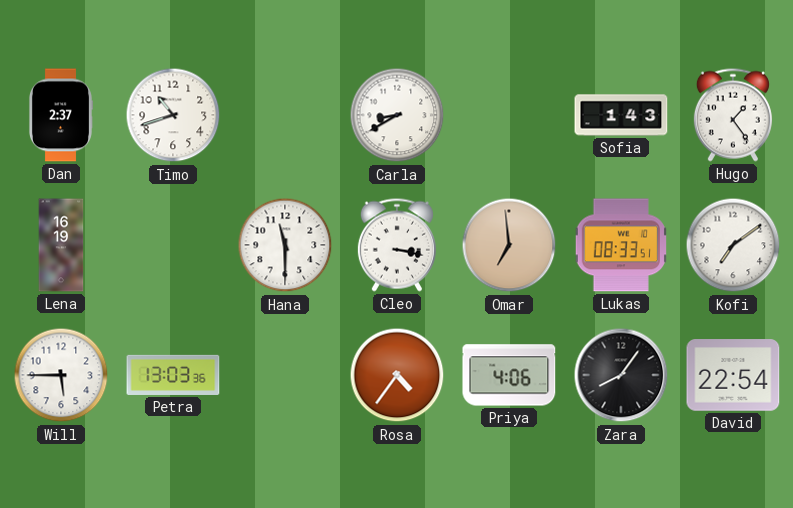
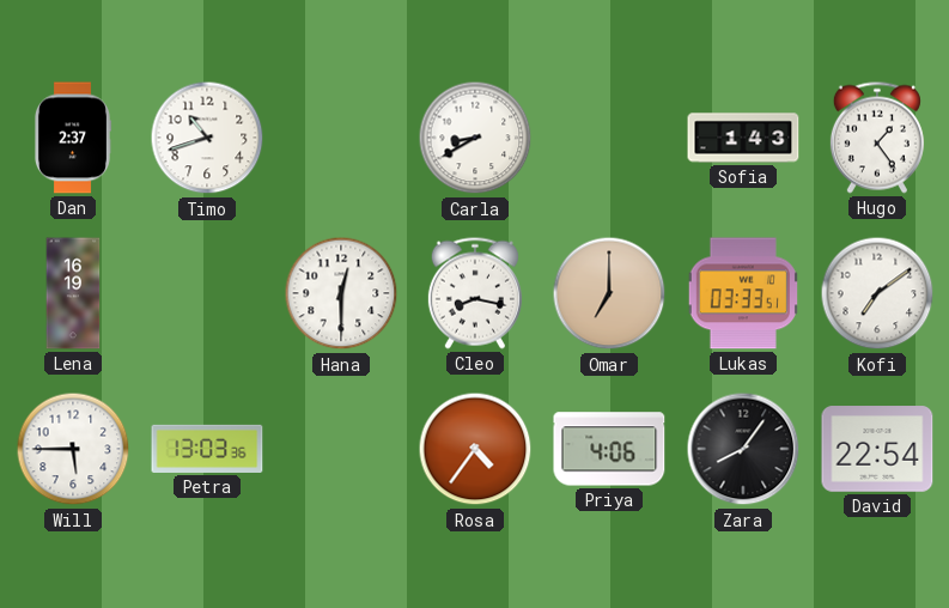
Hana: 11:30 -> 12:30
Cleo: 3:17 -> 8:17
Omar: 6:59 -> 7:00
Lukas: 08:33 -> 03:33
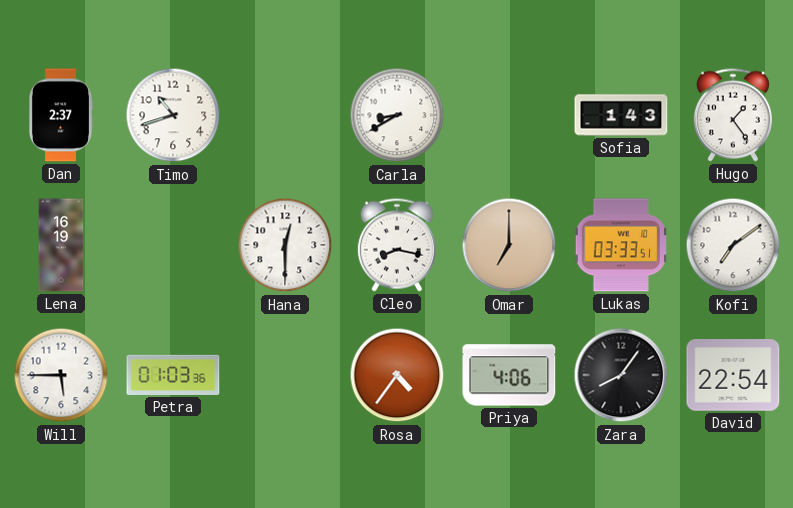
Petra: 13:03 -> 01:03
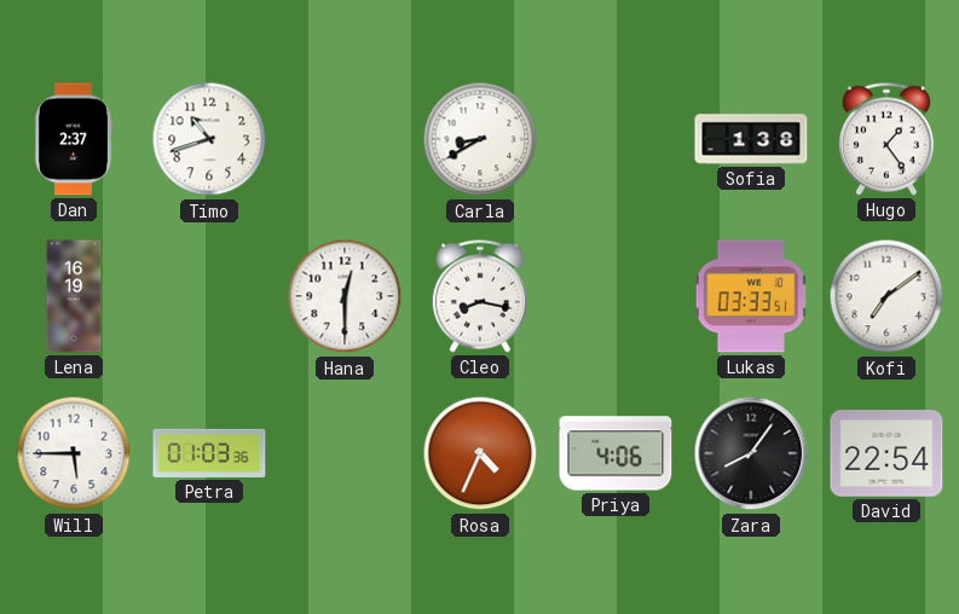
Sofia: 1:43 -> 1:38
Omar: 7:00 -> none
Rosa: 4:36 -> 4:34
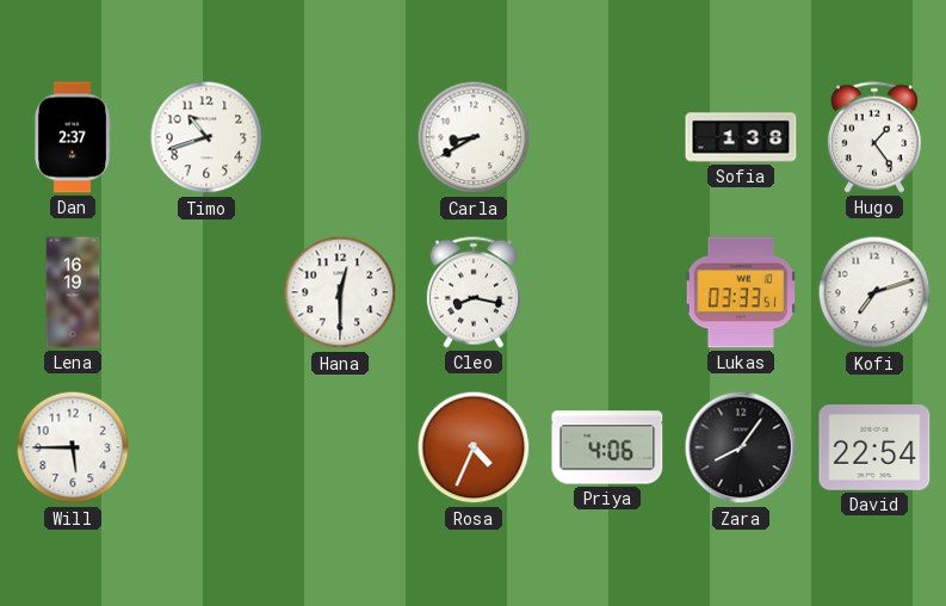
Kofi: 7:09 -> 7:12
Petra: 01:03 -> none
